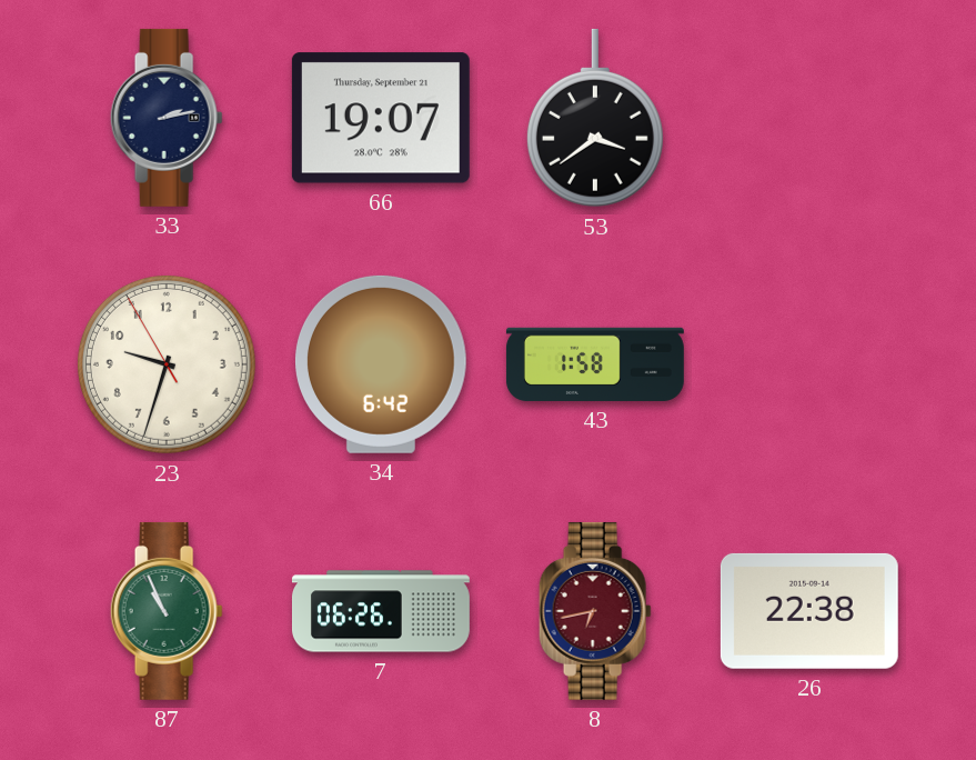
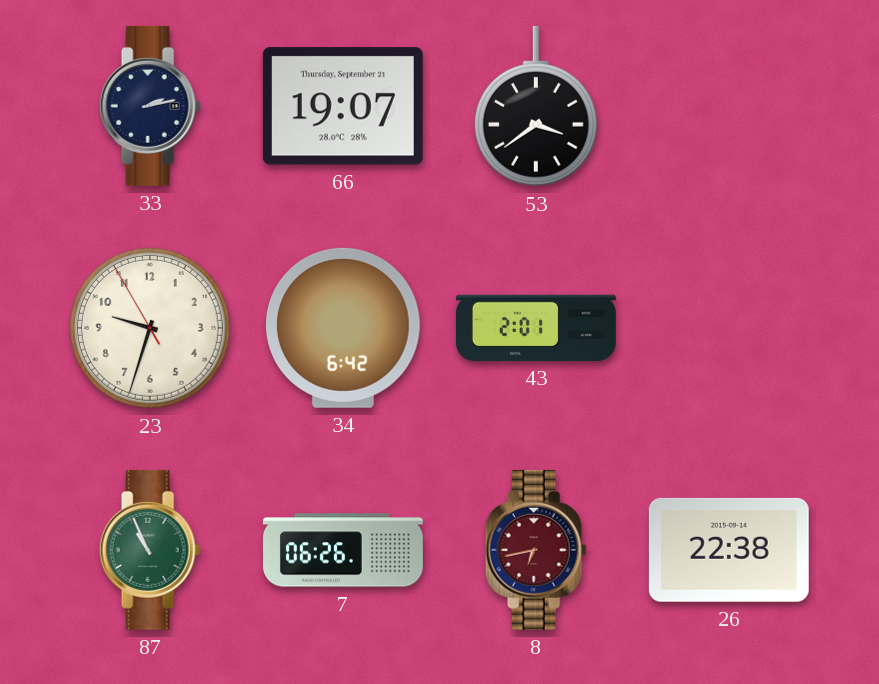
43: 1:58 -> 2:01
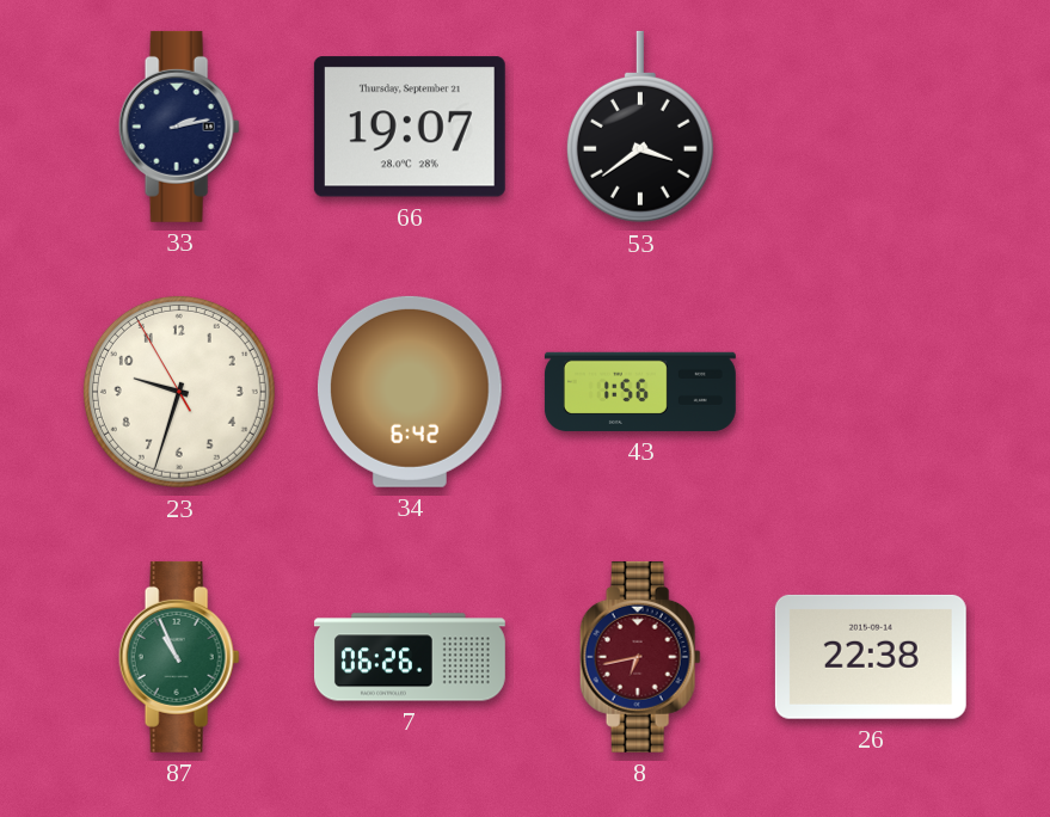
43: 2:01 -> 1:56
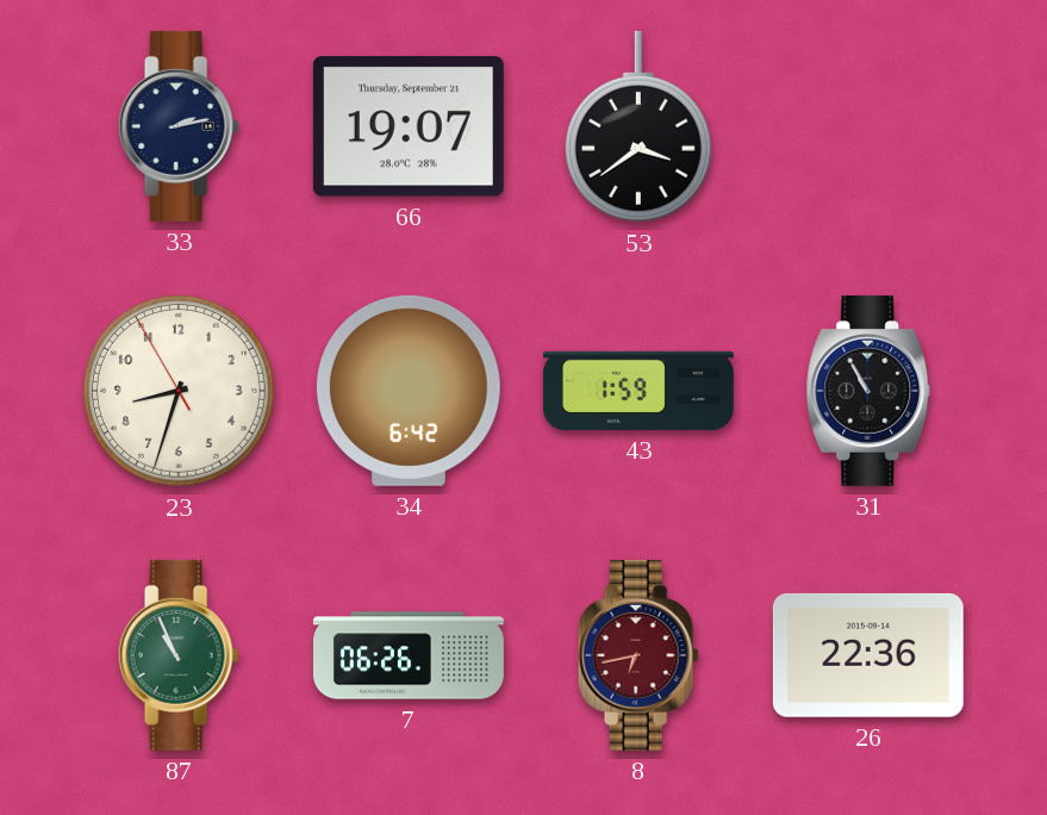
23: 9:32 -> 8:32
43: 1:56 -> 1:59
31: none -> 10:55
26: 22:38 -> 22:36
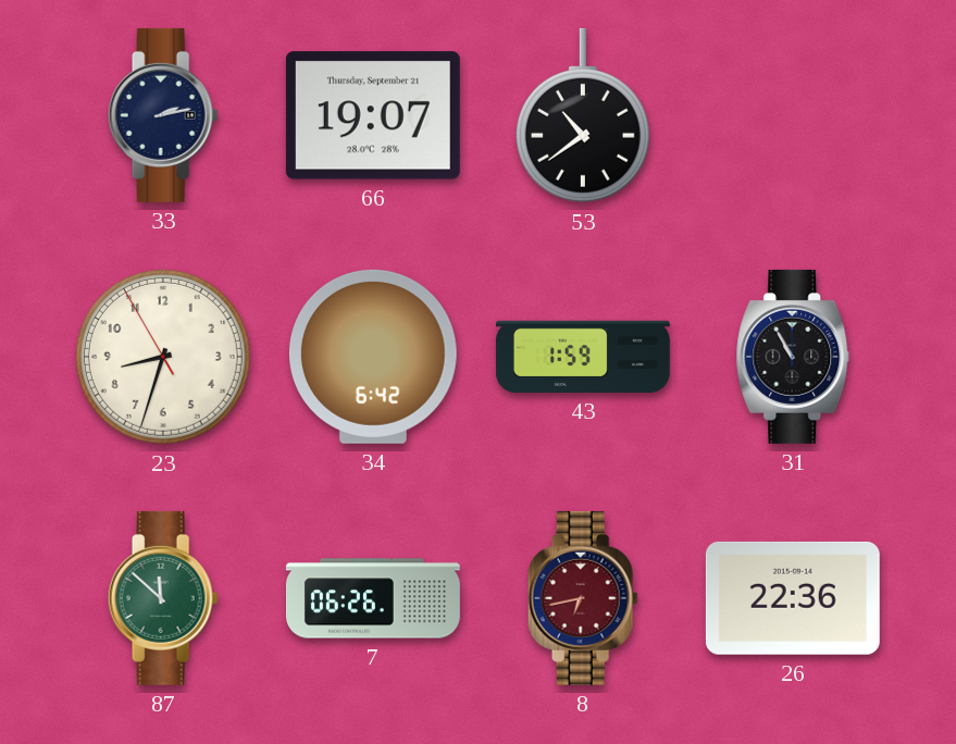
53: 3:39 -> 10:39
87: 10:56 -> 11:52
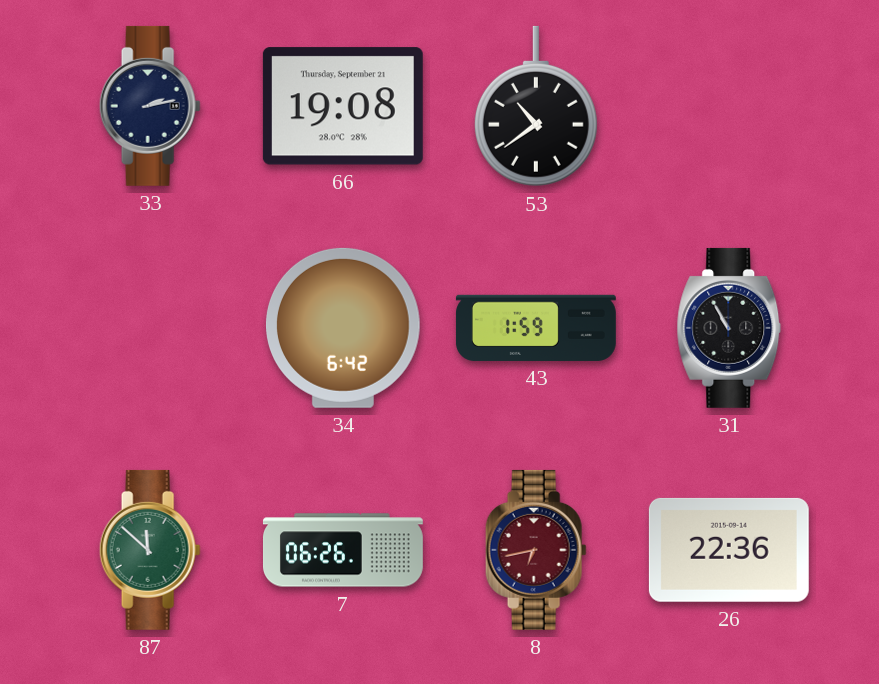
66: 19:07 -> 19:08
23: 8:32 -> none
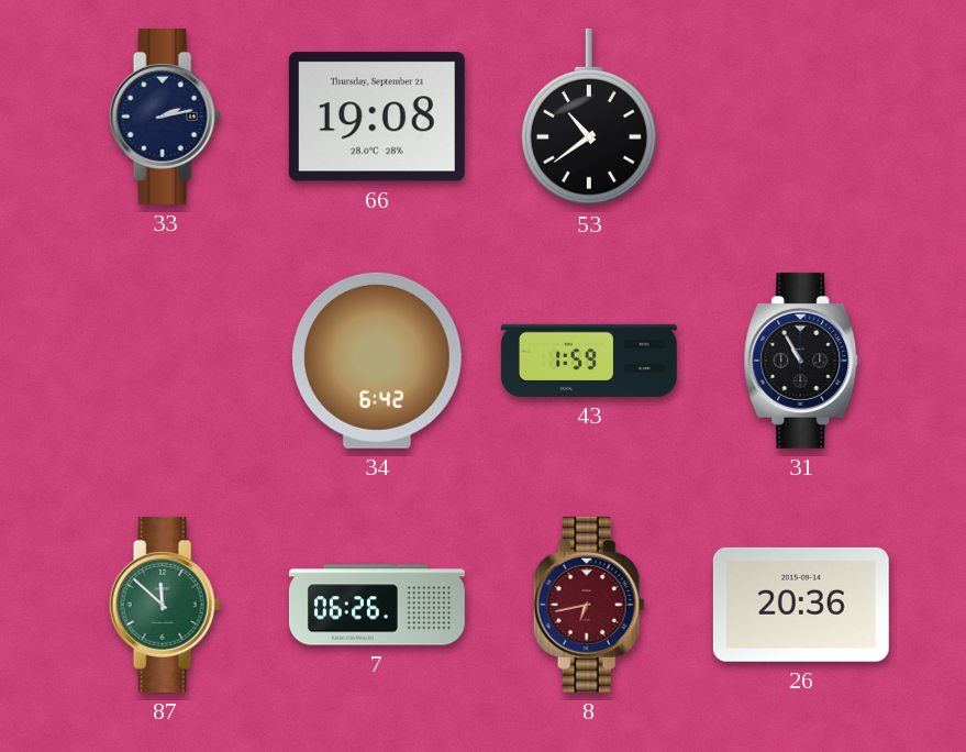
26: 22:36 -> 20:36
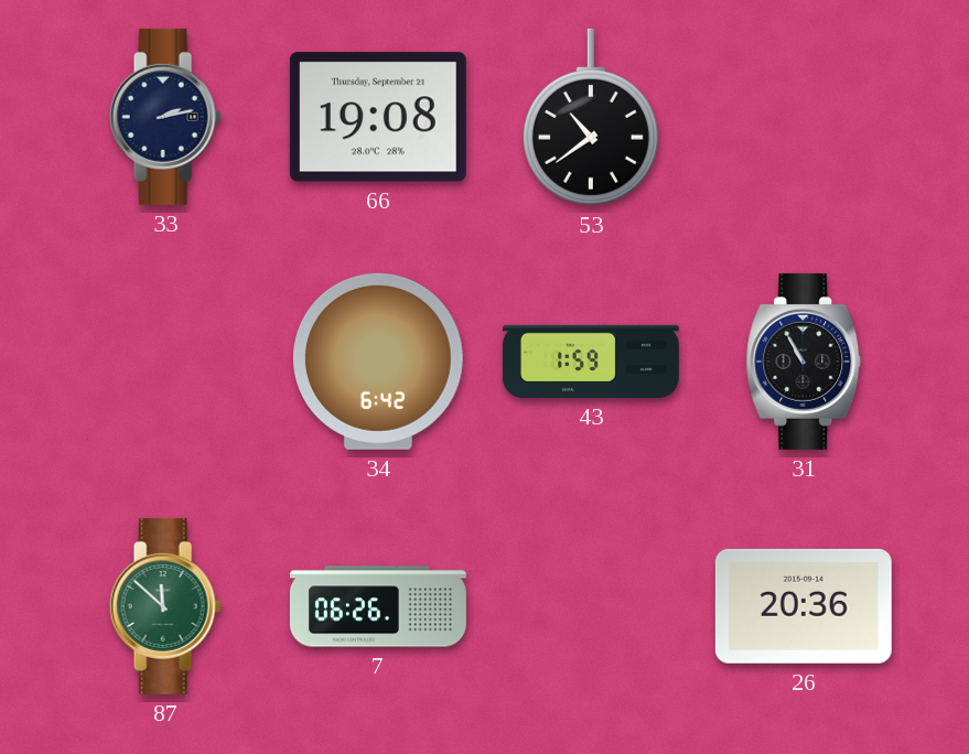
8: 6:43 -> none
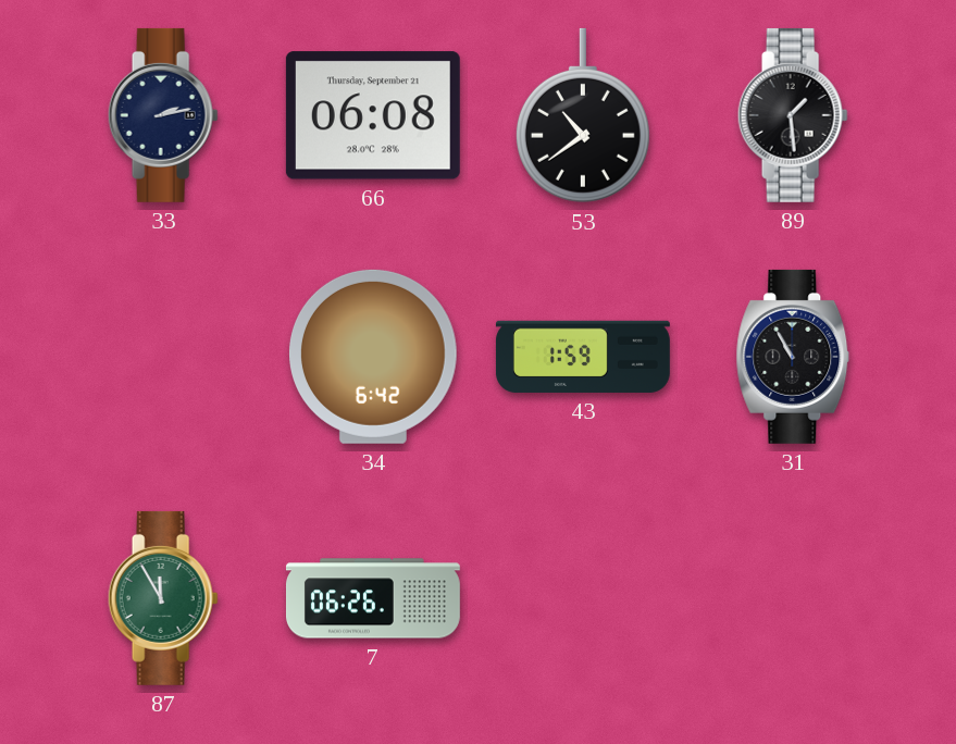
66: 19:08 -> 06:08
89: none -> 1:29
87: 11:52 -> 11:55
26: 20:36 -> none
